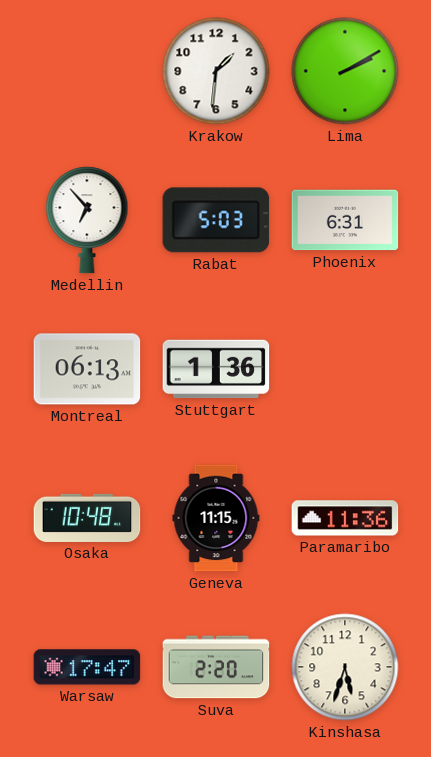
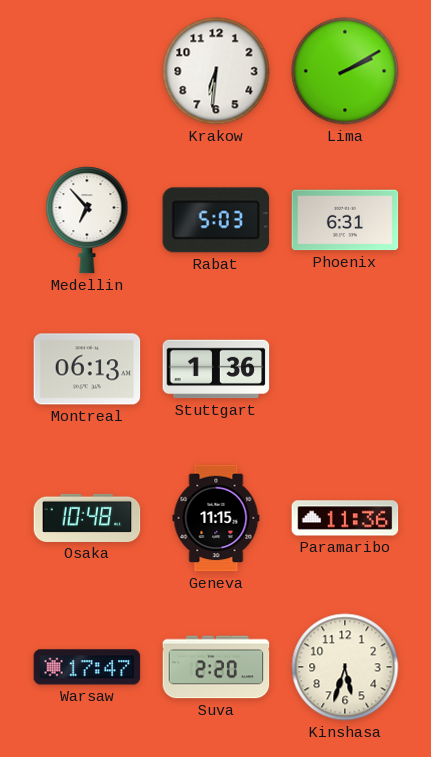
Krakow: 1:31 -> 6:31
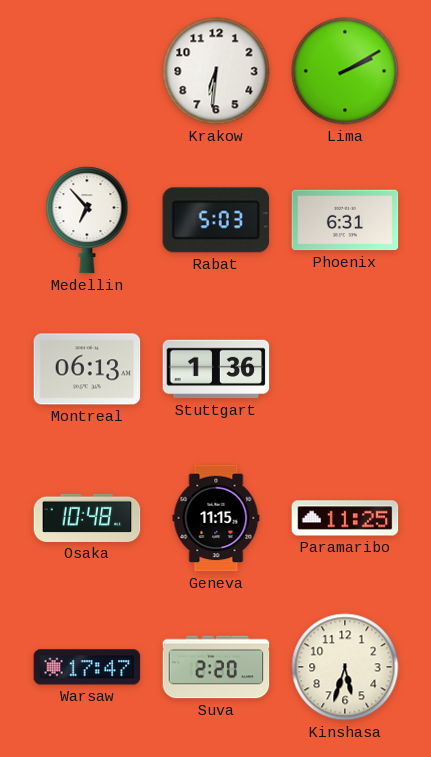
Paramaribo: 11:36 -> 11:25
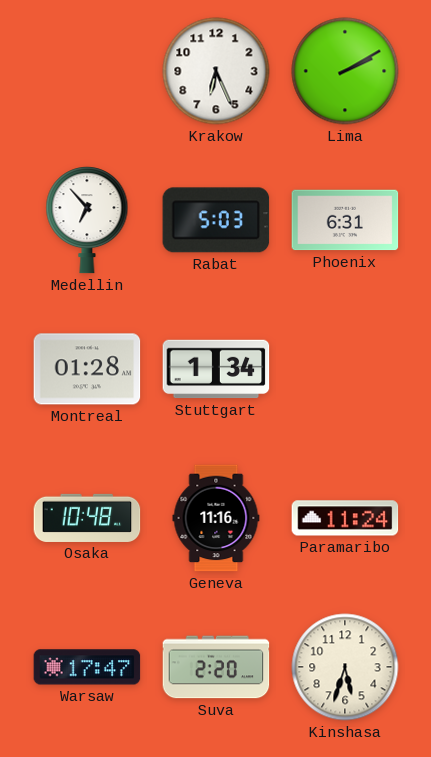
Krakow: 6:31 -> 6:26
Montreal: 06:13 -> 01:28
Stuttgart: 1:36 -> 1:34
Geneva: 11:15 -> 11:16
Paramaribo: 11:25 -> 11:24
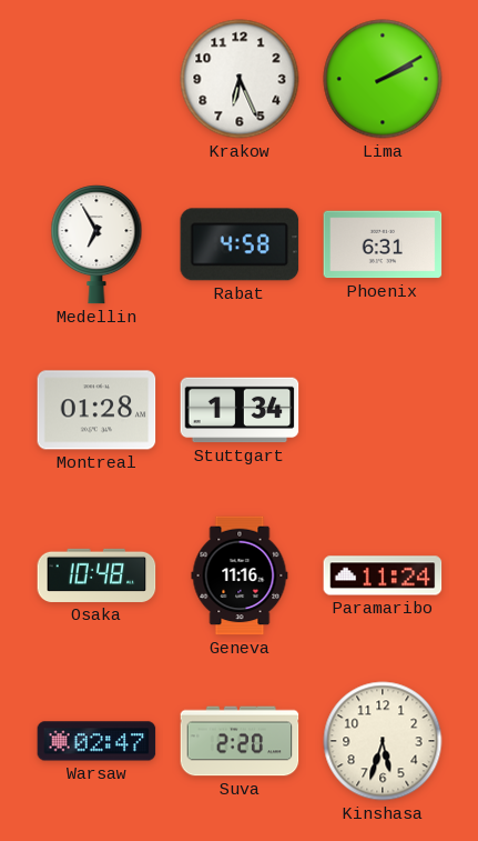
Medellin: 6:53 -> 6:55
Rabat: 5:03 -> 4:58
Warsaw: 17:47 -> 02:47
